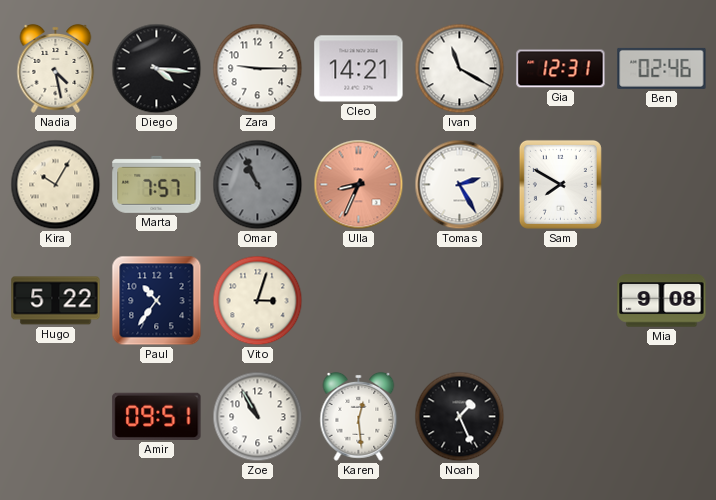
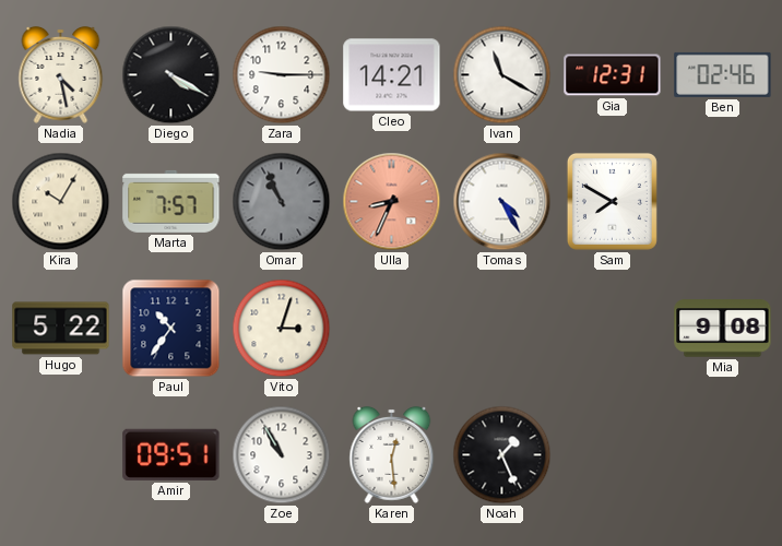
Diego: 4:16 -> 4:20
Tomas: 2:25 -> 4:25
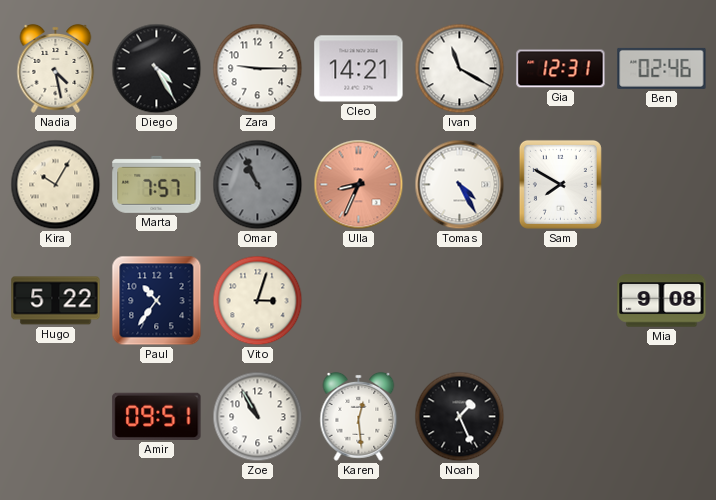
Diego: 4:20 -> 4:25
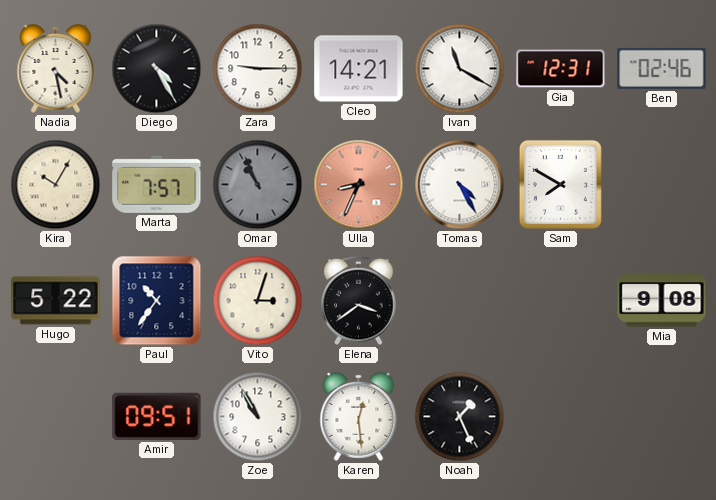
Elena: none -> 3:39
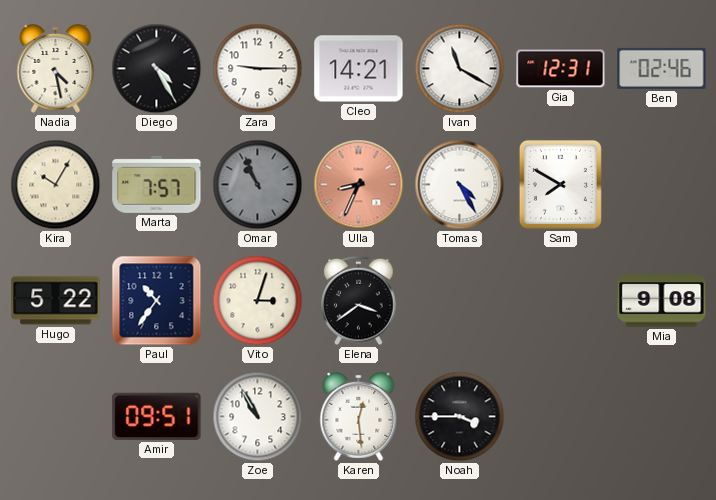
Noah: 1:26 -> 3:45
